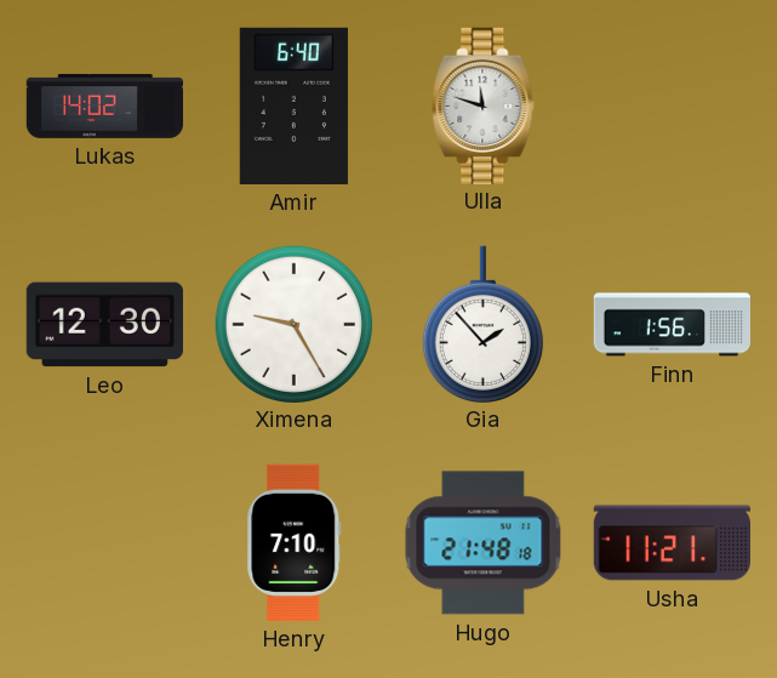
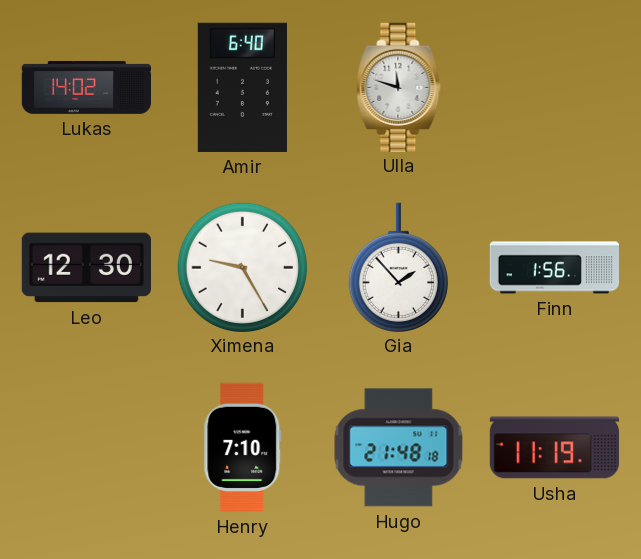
Usha: 11:21 -> 11:19
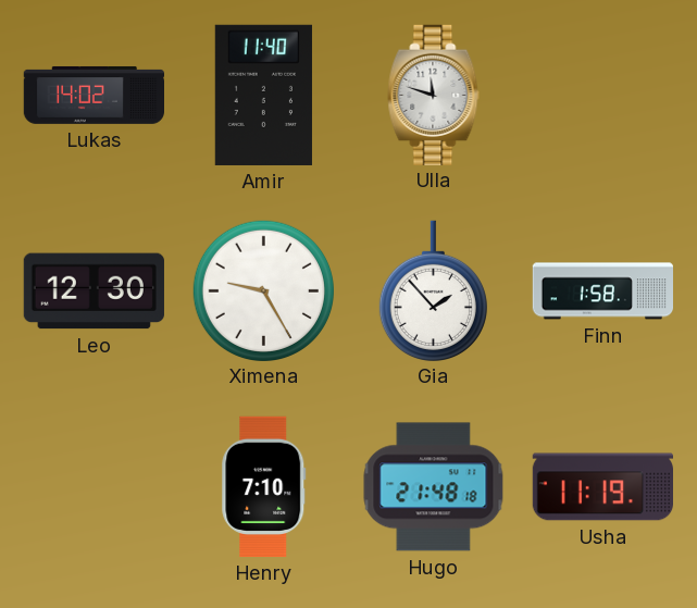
Amir: 6:40 -> 11:40
Finn: 1:56 -> 1:58
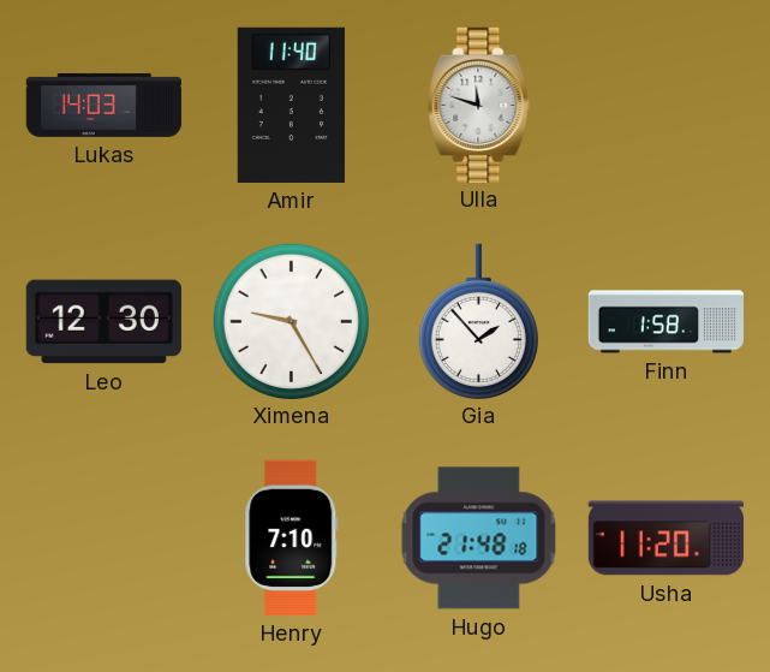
Lukas: 14:02 -> 14:03
Usha: 11:19 -> 11:20
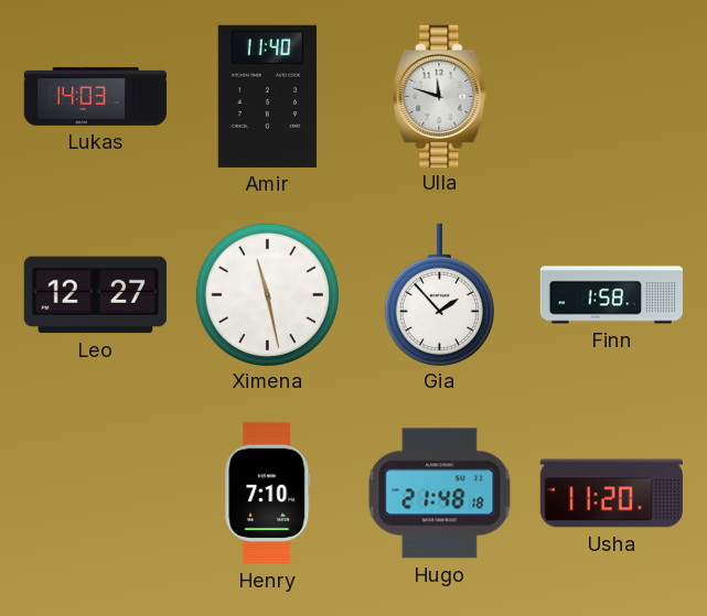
Leo: 12:30 -> 12:27
Ximena: 9:25 -> 11:28
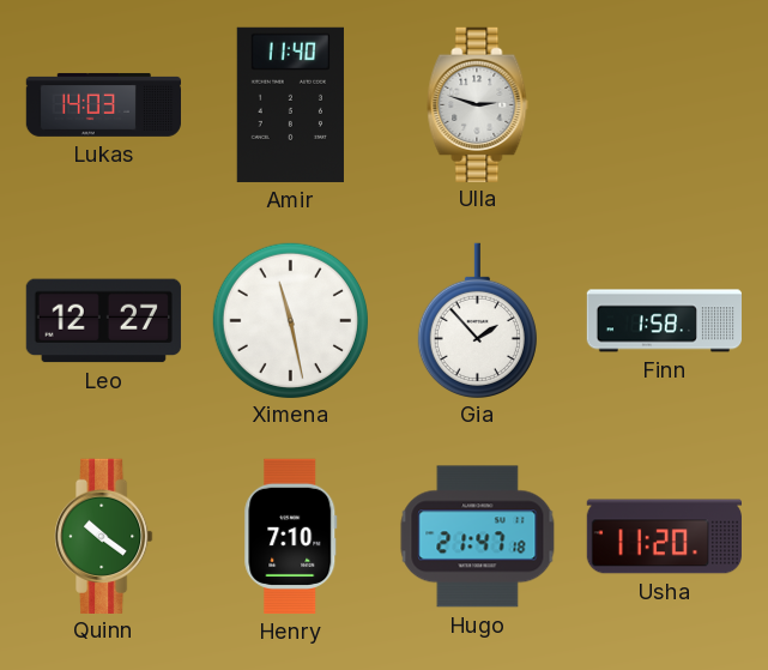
Ulla: 11:48 -> 2:48
Quinn: none -> 10:21
Hugo: 21:48 -> 21:47
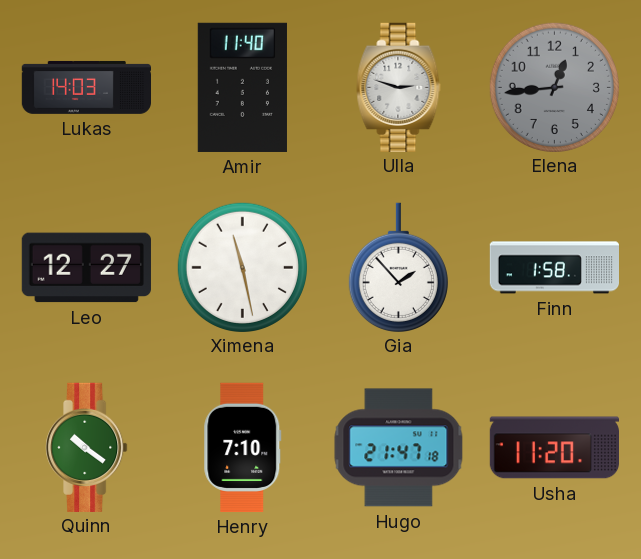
Elena: none -> 12:44
